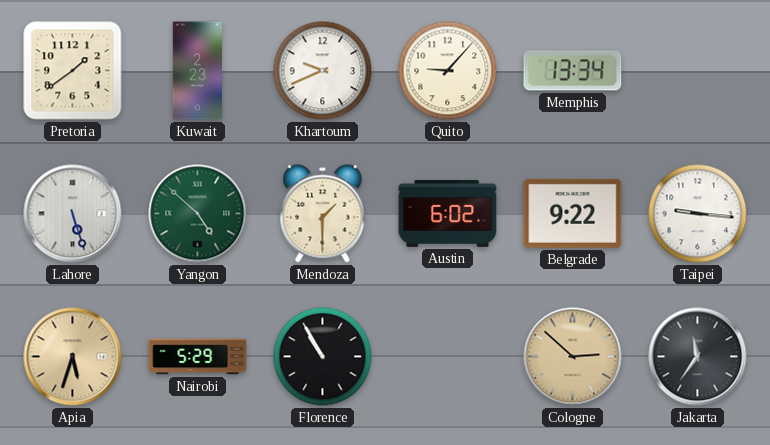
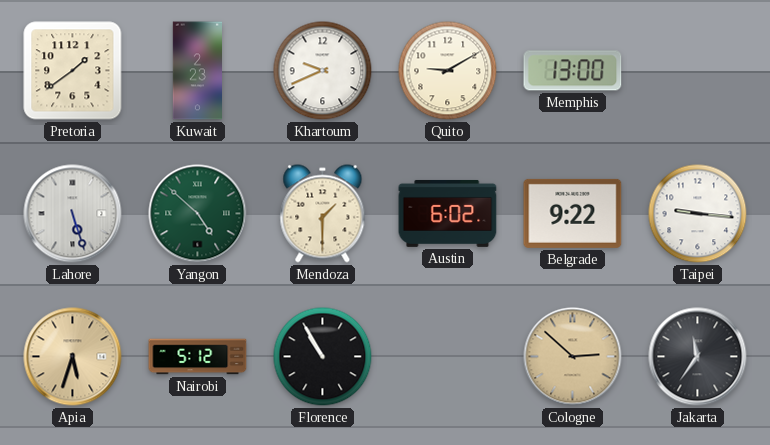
Quito: 9:07 -> 9:10
Memphis: 13:34 -> 13:00
Nairobi: 5:29 -> 5:12
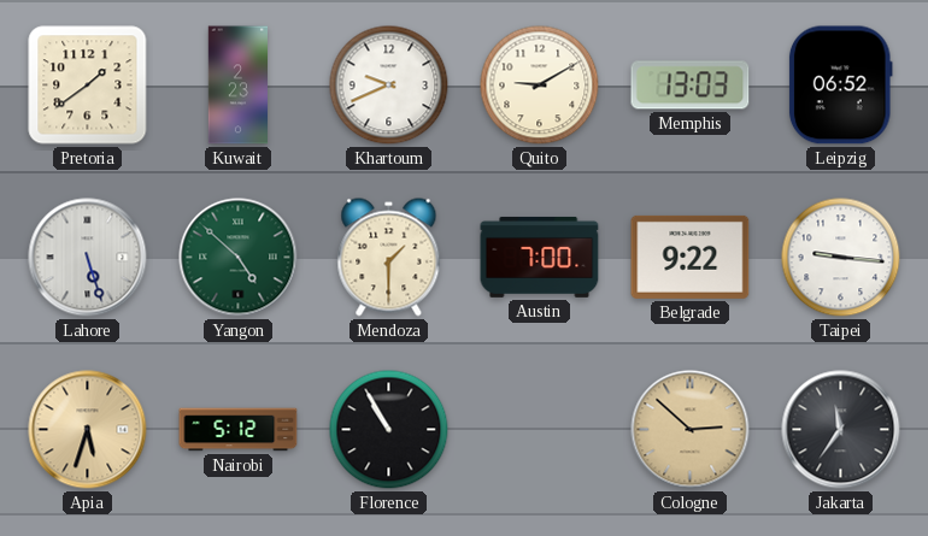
Memphis: 13:00 -> 13:03
Leipzig: none -> 06:52
Austin: 6:02 -> 7:00
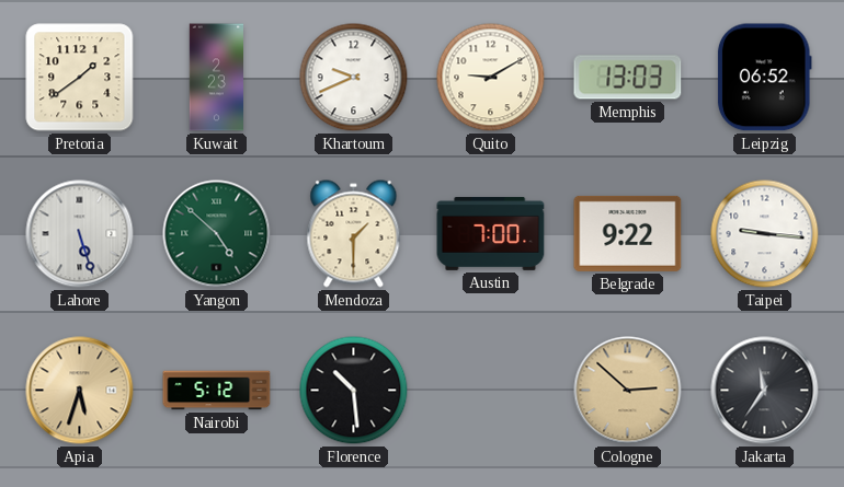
Florence: 10:55 -> 10:29
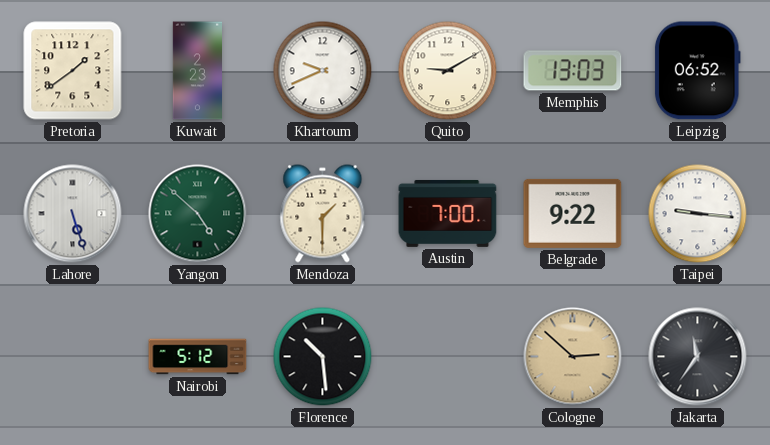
Apia: 5:33 -> none
